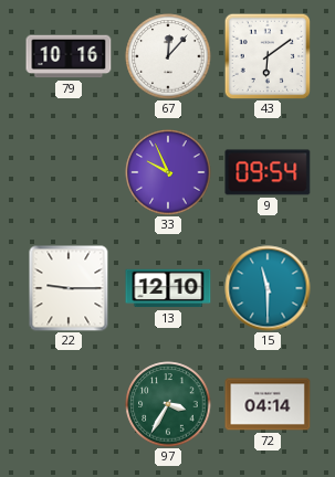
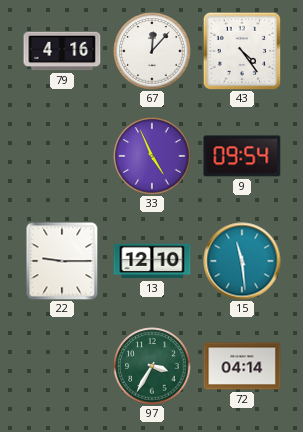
79: 10:16 -> 4:16
43: 6:09 -> 4:24
33: 9:56 -> 4:56
15: 11:30 -> 11:29
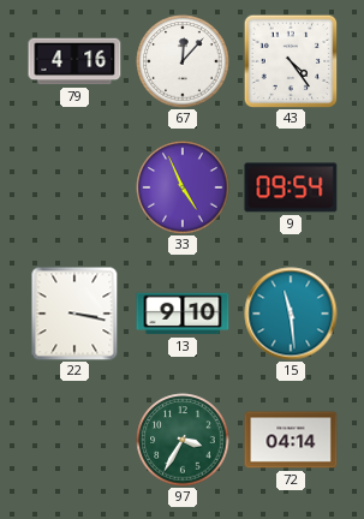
22: 9:15 -> 3:17
13: 12:10 -> 9:10
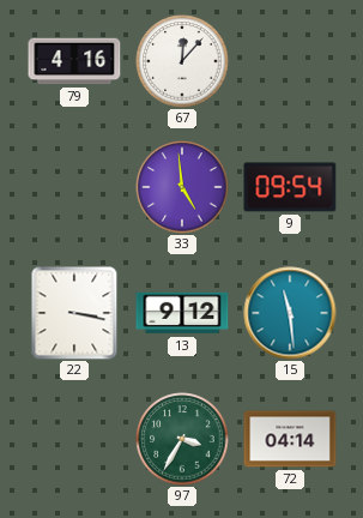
43: 4:24 -> none
33: 4:56 -> 4:59
13: 9:10 -> 9:12
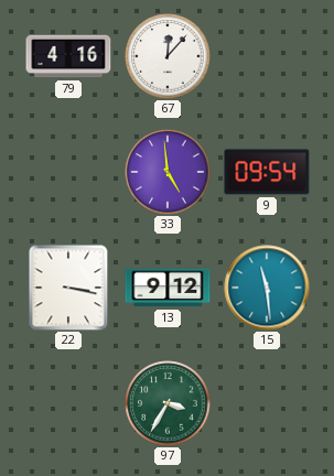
72: 04:14 -> none
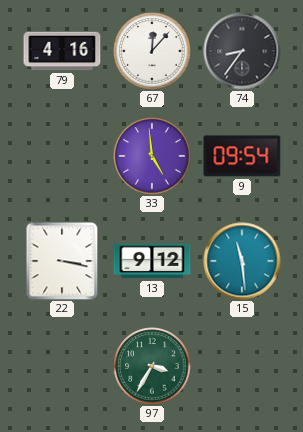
74: none -> 8:36
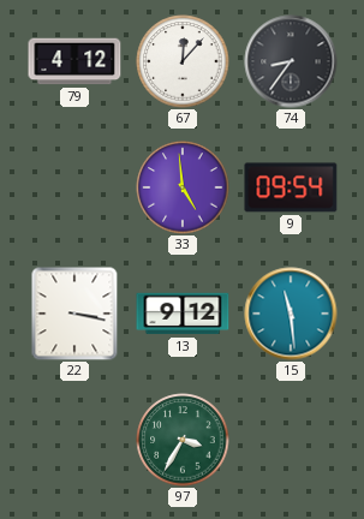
79: 4:16 -> 4:12
